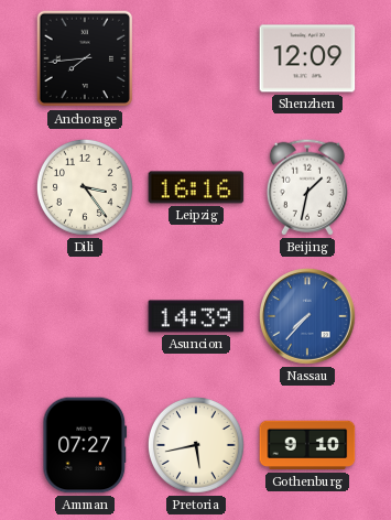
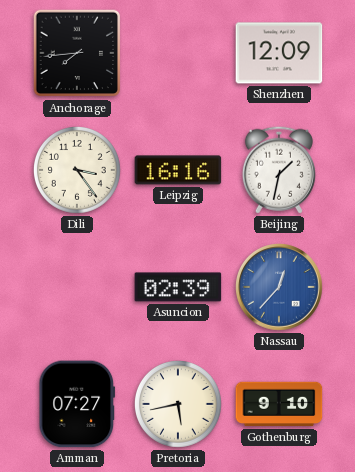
Asuncion: 14:39 -> 02:39
Nassau: 7:37 -> 12:37
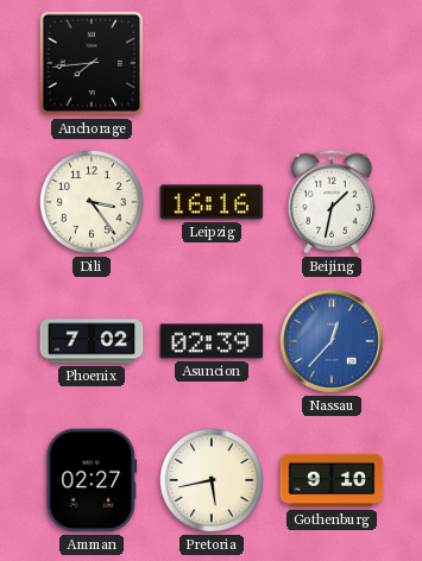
Shenzhen: 12:09 -> none
Phoenix: none -> 7:02
Amman: 07:27 -> 02:27
